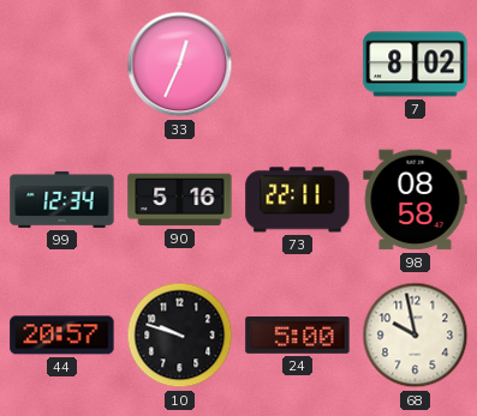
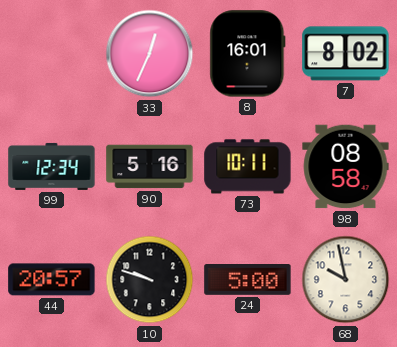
8: none -> 16:01
73: 22:11 -> 10:11
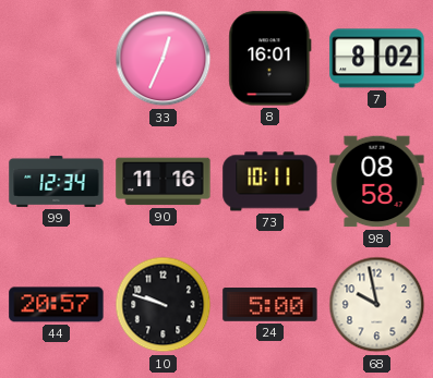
90: 5:16 -> 11:16
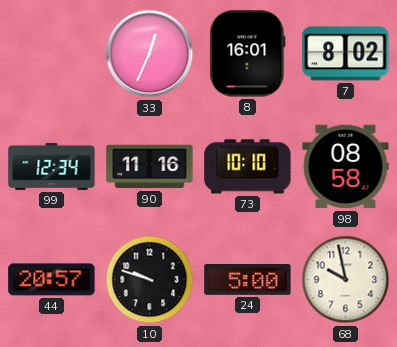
73: 10:11 -> 10:10
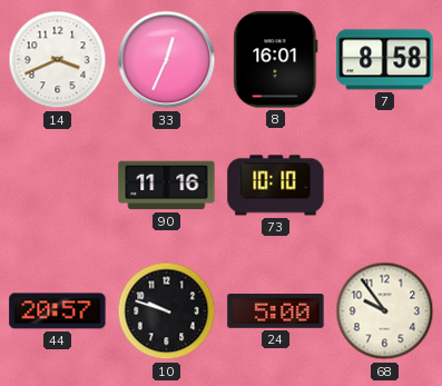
14: none -> 3:41
7: 8:02 -> 8:58
99: 12:34 -> none
98: 08:58 -> none
68: 9:58 -> 9:54
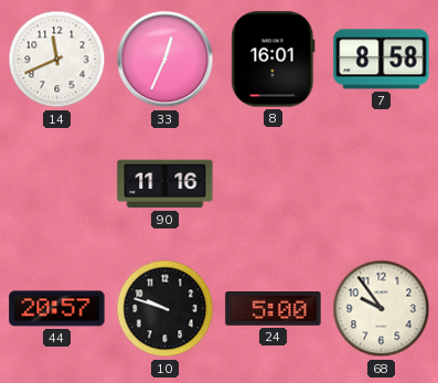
14: 3:41 -> 11:41
73: 10:10 -> none
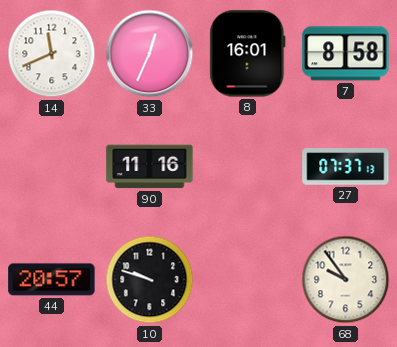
27: none -> 07:37
24: 5:00 -> none
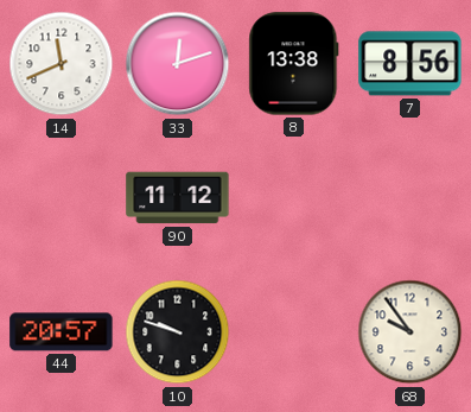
33: 12:34 -> 12:12
8: 16:01 -> 13:38
7: 8:58 -> 8:56
90: 11:16 -> 11:12
27: 07:37 -> none
